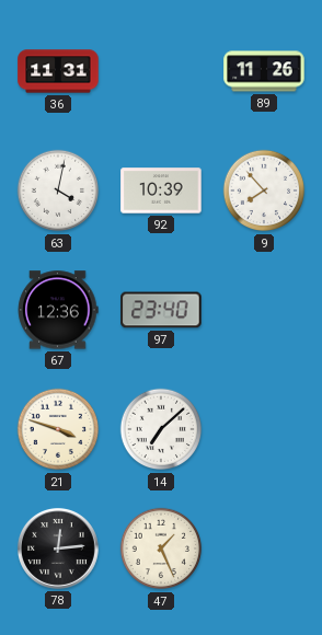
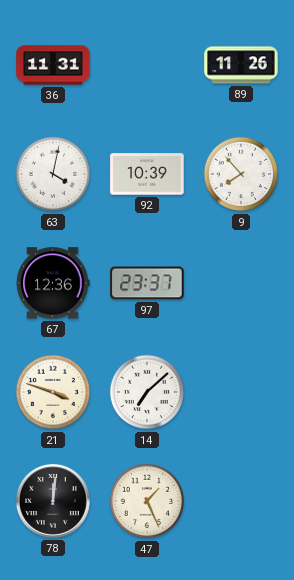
97: 23:40 -> 23:37
78: 12:14 -> 12:01
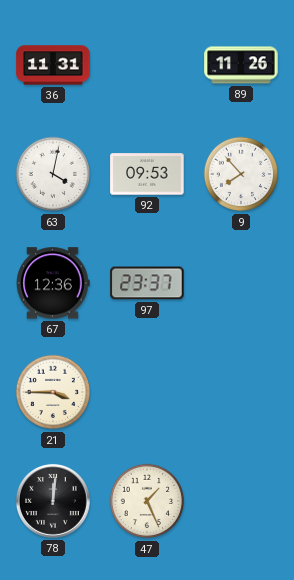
92: 10:39 -> 09:53
21: 3:48 -> 3:45
14: 7:08 -> none
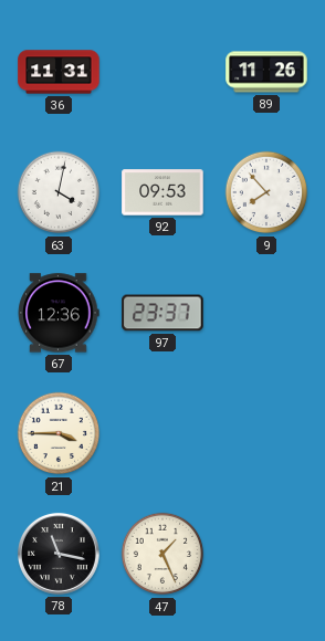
78: 12:01 -> 11:17
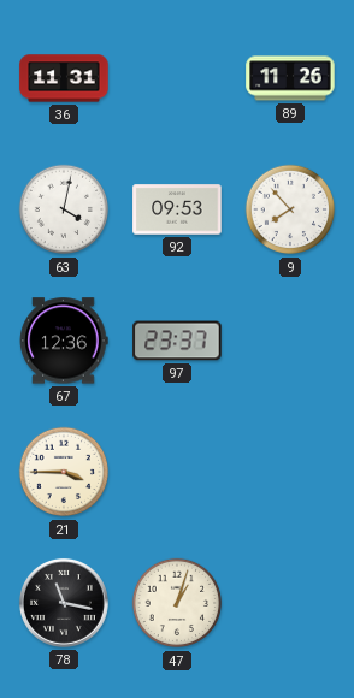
47: 1:26 -> 1:03
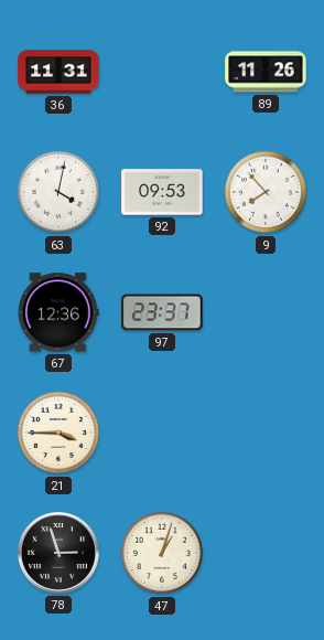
78: 11:17 -> 2:57
